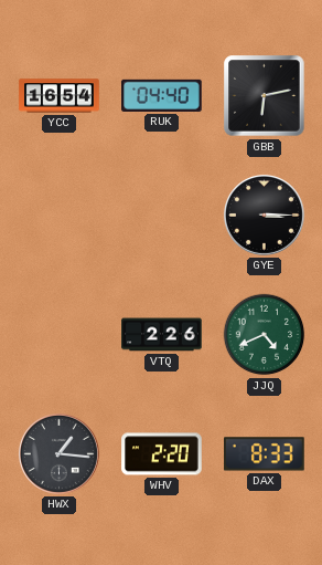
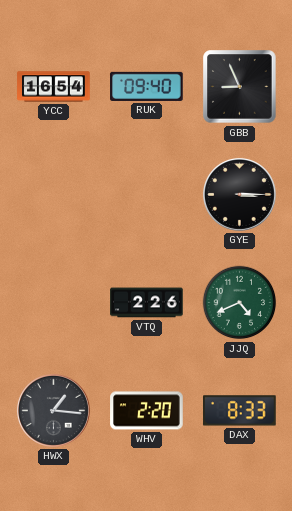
RUK: 04:40 -> 09:40
GBB: 6:13 -> 8:56
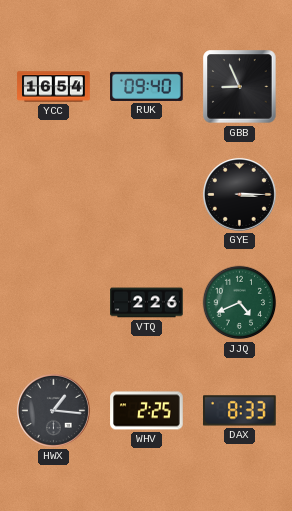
WHV: 2:20 -> 2:25
